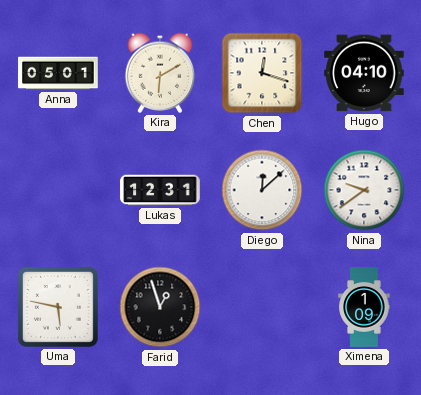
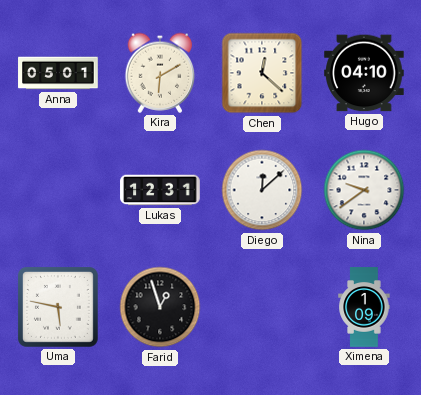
Chen: 12:18 -> 12:22
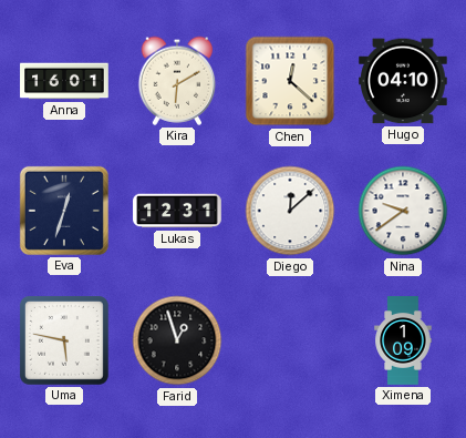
Anna: 05:01 -> 16:01
Eva: none -> 12:33
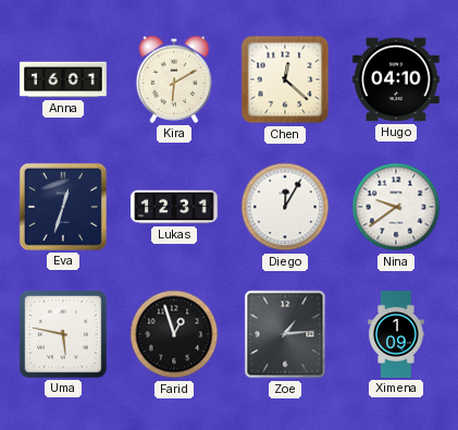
Diego: 12:08 -> 12:05
Zoe: none -> 1:14
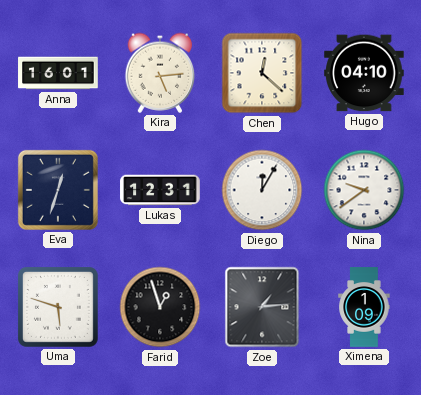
Kira: 6:10 -> 5:14
Uma: 5:47 -> 5:48
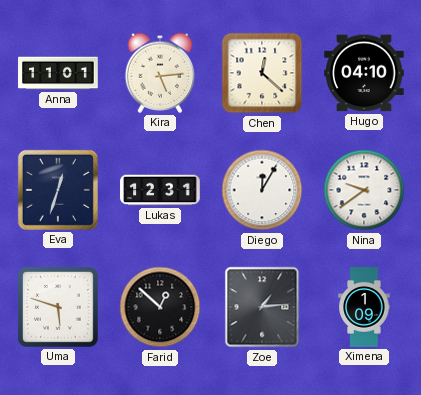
Anna: 16:01 -> 11:01
Farid: 12:57 -> 12:52
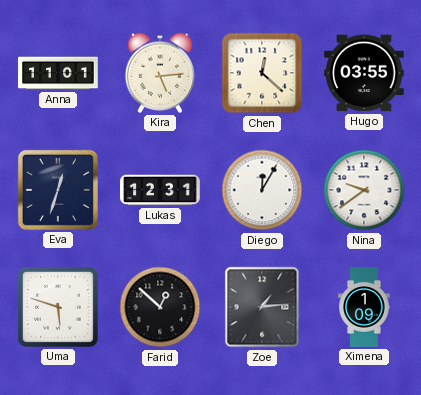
Hugo: 04:10 -> 03:55
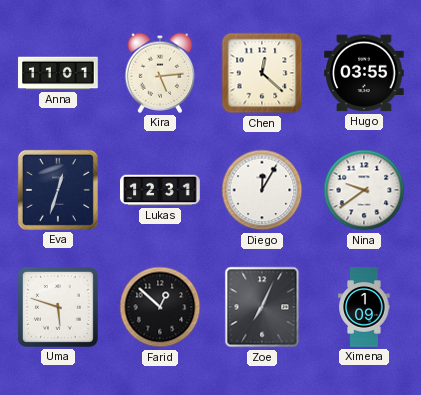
Zoe: 1:14 -> 7:04
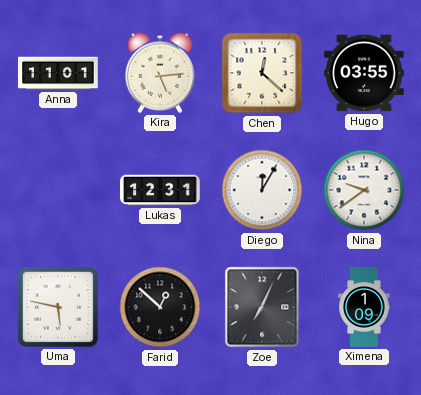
Eva: 12:33 -> none
Uma: 5:48 -> 5:47
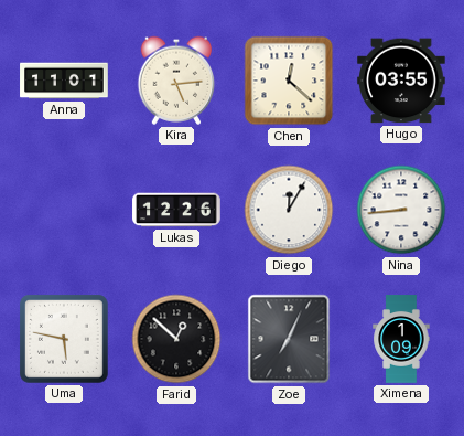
Lukas: 12:31 -> 12:26
Nina: 9:39 -> 8:44
